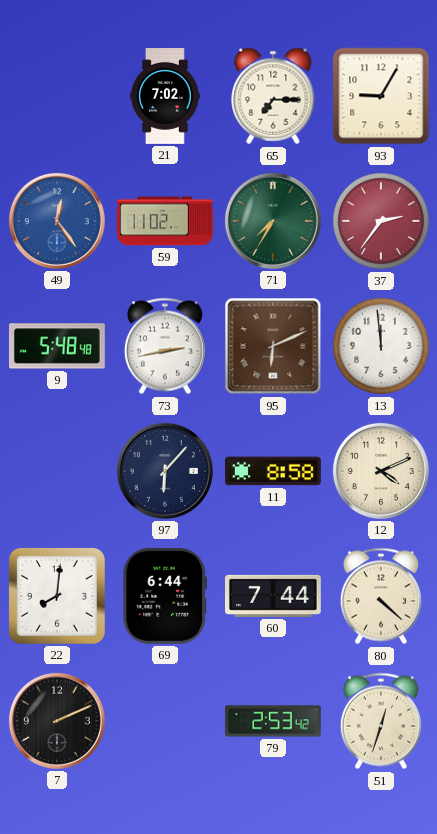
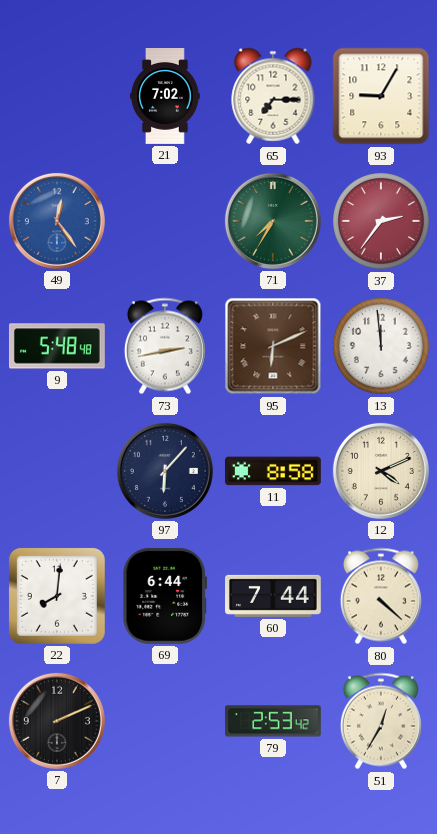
59: 11:02 -> none
51: 12:33 -> 12:35
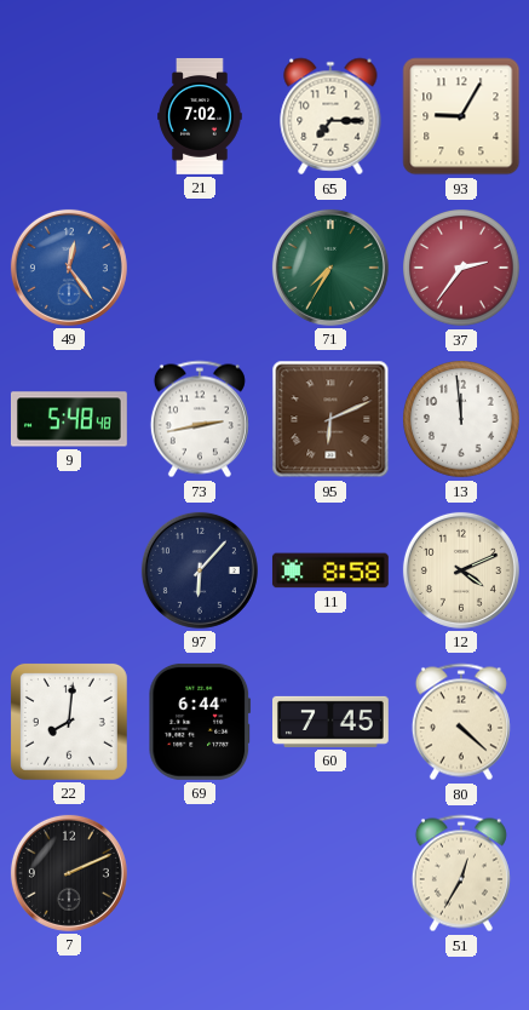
60: 7:44 -> 7:45
79: 2:53 -> none
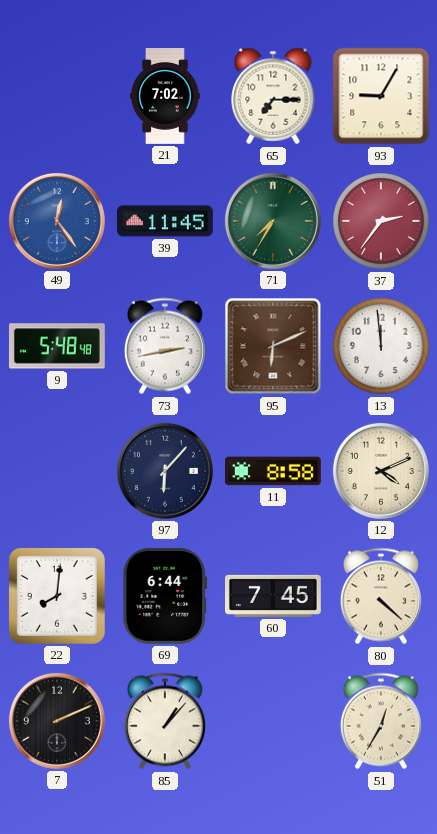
39: none -> 11:45
85: none -> 1:07
